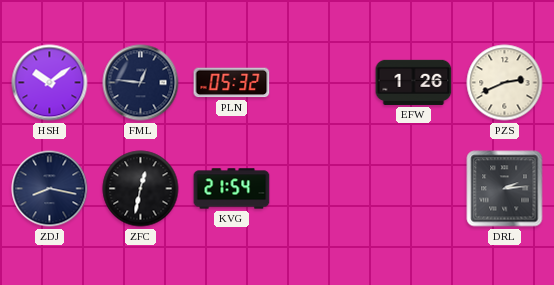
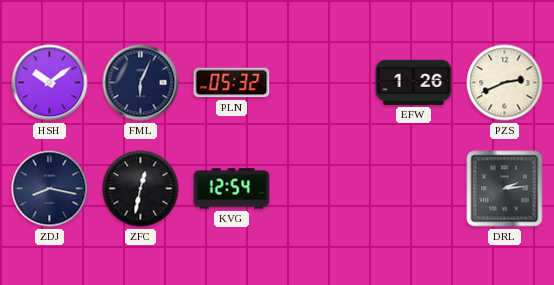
FML: 12:46 -> 6:04
KVG: 21:54 -> 12:54
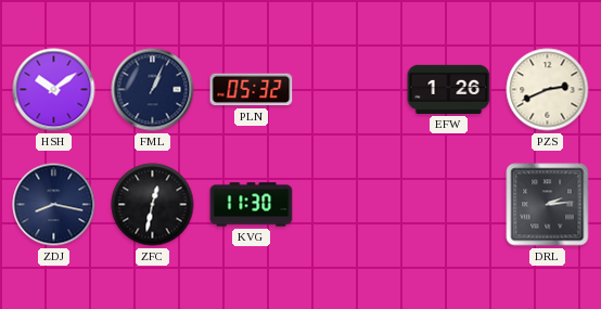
FML: 6:04 -> 1:04
KVG: 12:54 -> 11:30
